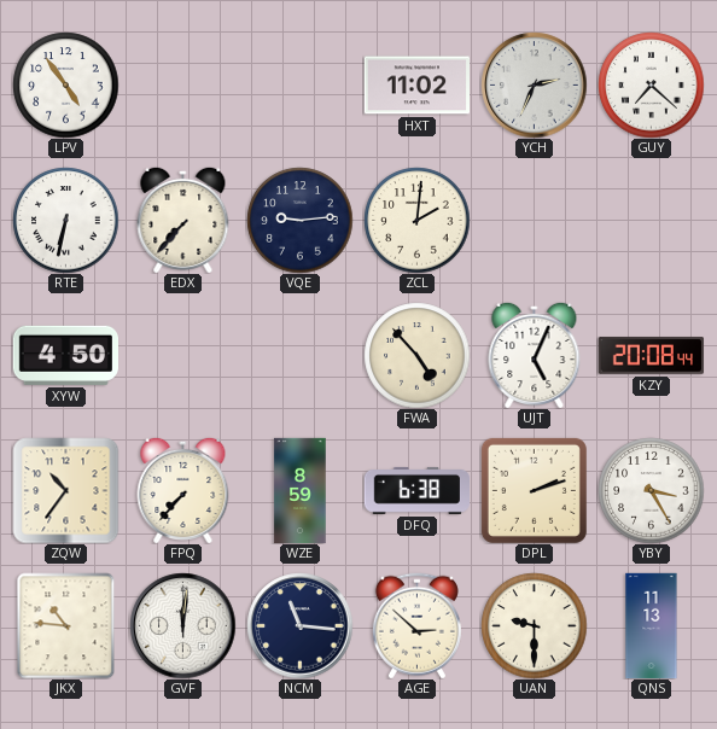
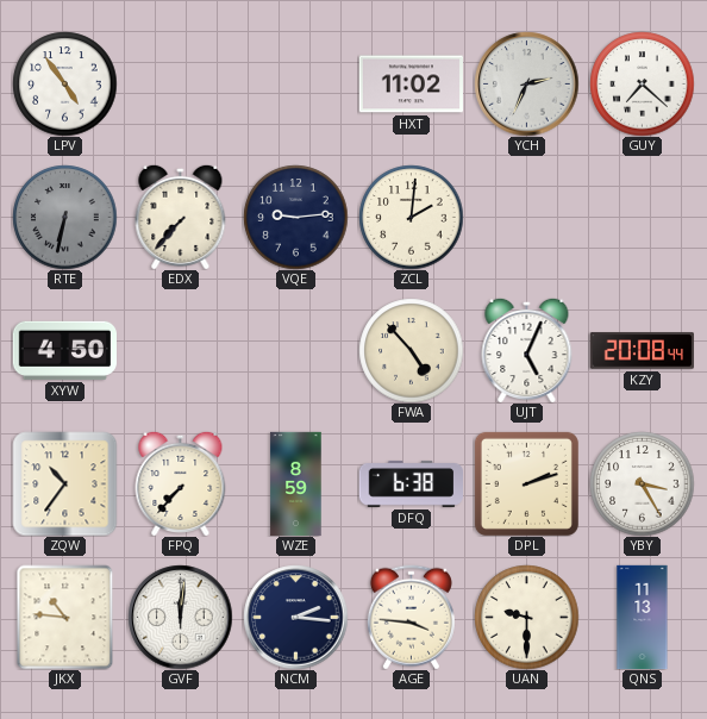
RTE dial: white -> grey
NCM: 11:16 -> 2:16
AGE: 2:52 -> 3:46
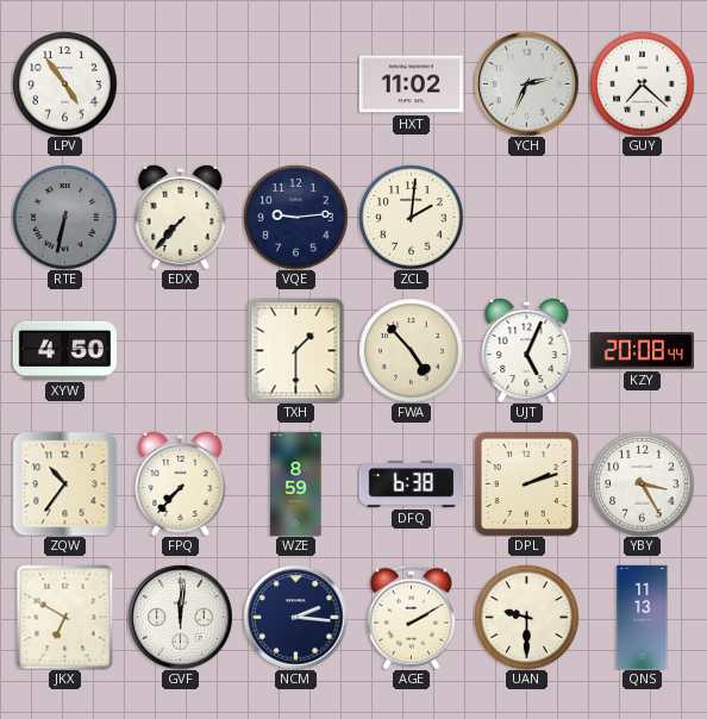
TXH: none -> 1:30
JKX: 10:46 -> 6:50
AGE: 3:46 -> 2:10
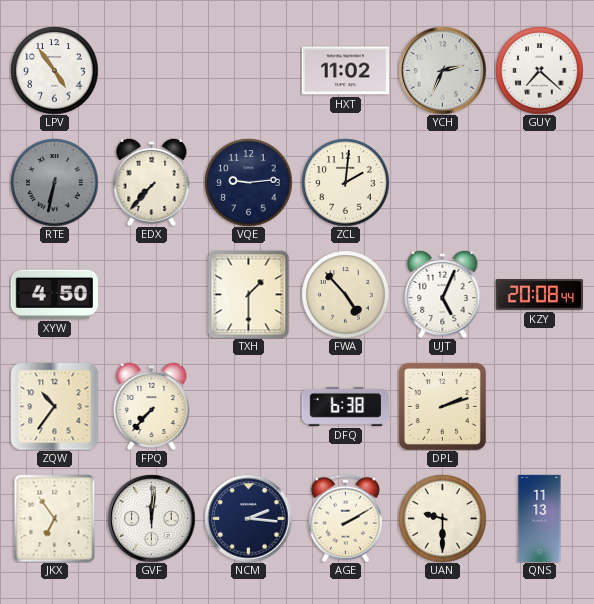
WZE: 8:59 -> none
YBY: 3:25 -> none
JKX: 6:50 -> 6:54
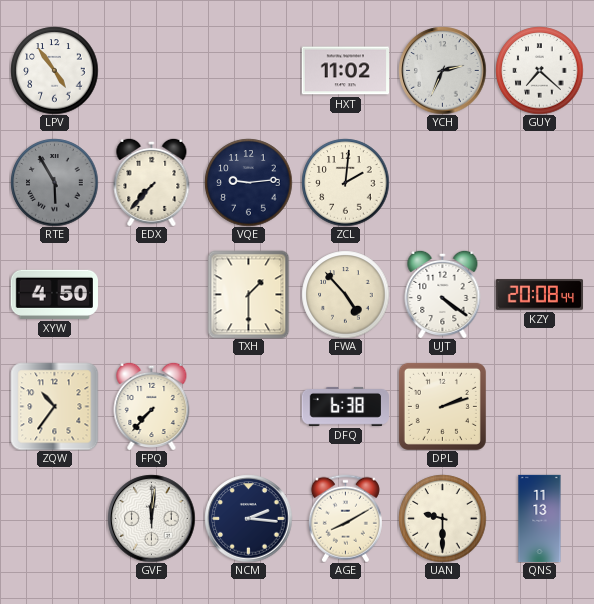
RTE: 6:32 -> 5:55
UJT: 5:04 -> 4:21
JKX: 6:54 -> none
AGE: 2:10 -> 8:10
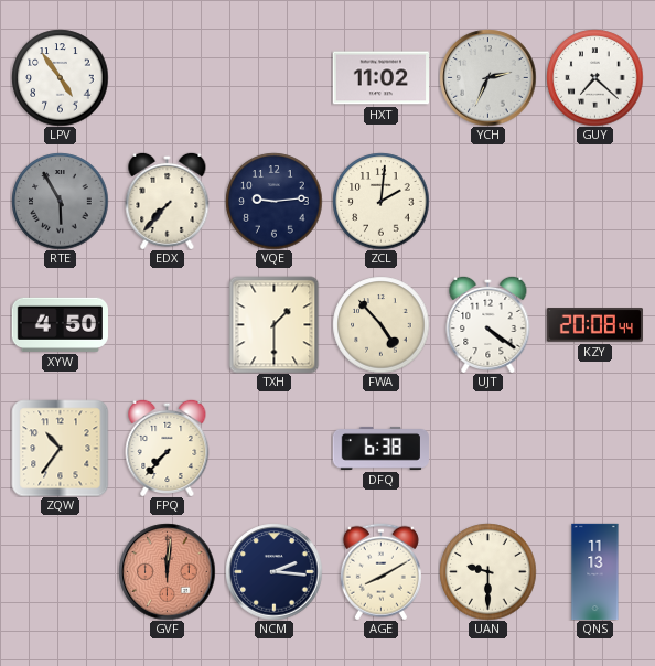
DPL: 2:12 -> none
GVF dial: white -> salmon
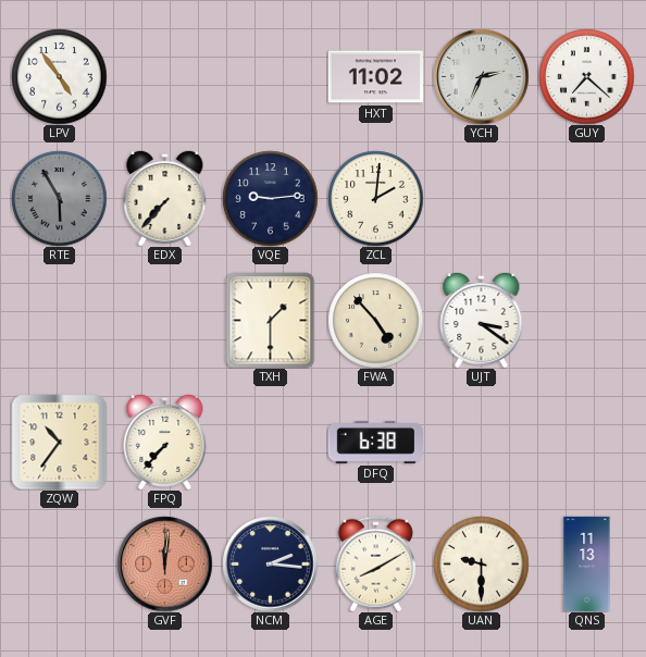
XYW: 4:50 -> none
UJT: 4:21 -> 3:21
KZY: 20:08 -> none
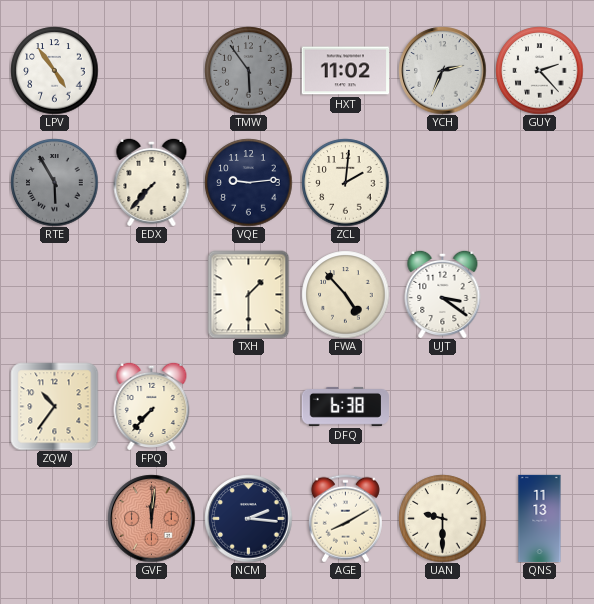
TMW: none -> 5:54
GUY: 7:22 -> 2:23
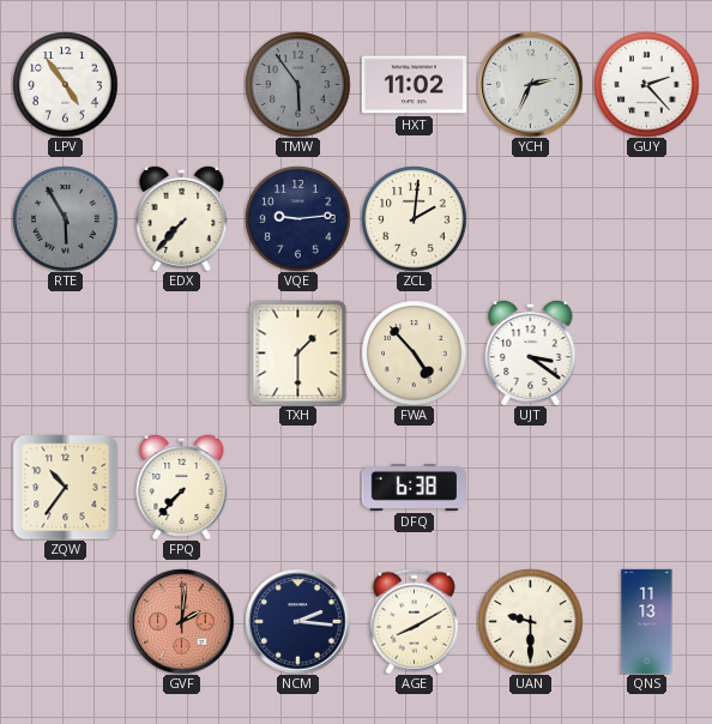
GVF: 12:01 -> 2:01
